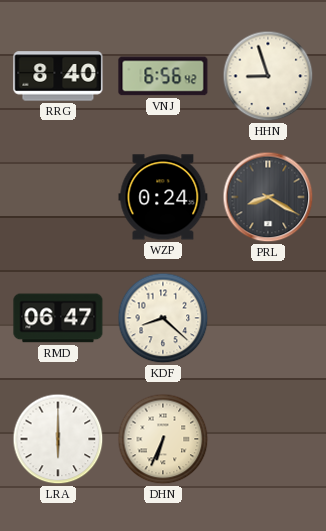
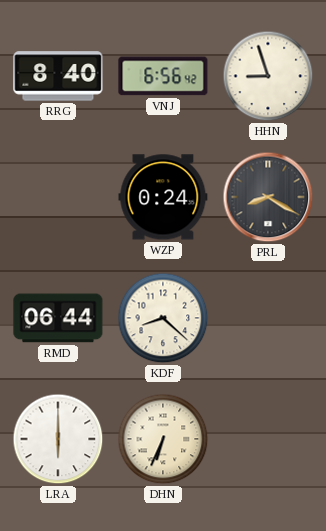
RMD: 06:47 -> 06:44
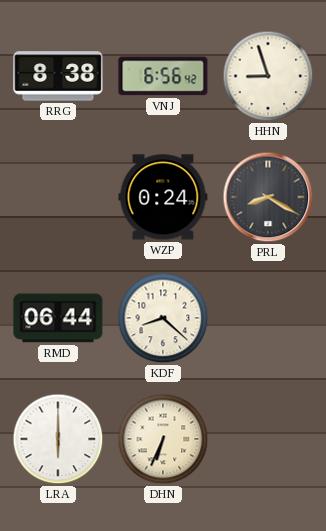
RRG: 8:40 -> 8:38
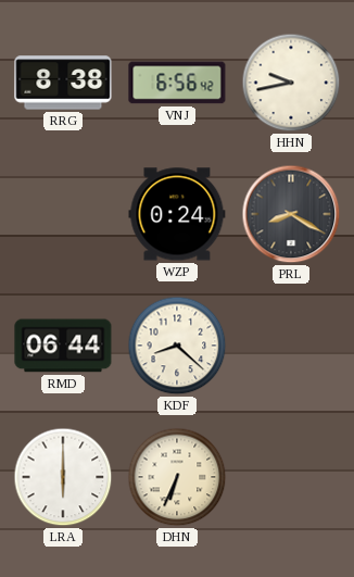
HHN: 8:57 -> 9:43
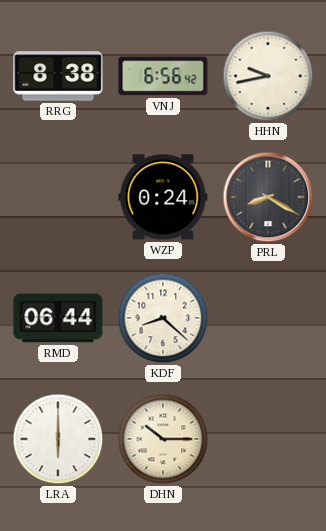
DHN: 6:34 -> 10:15
